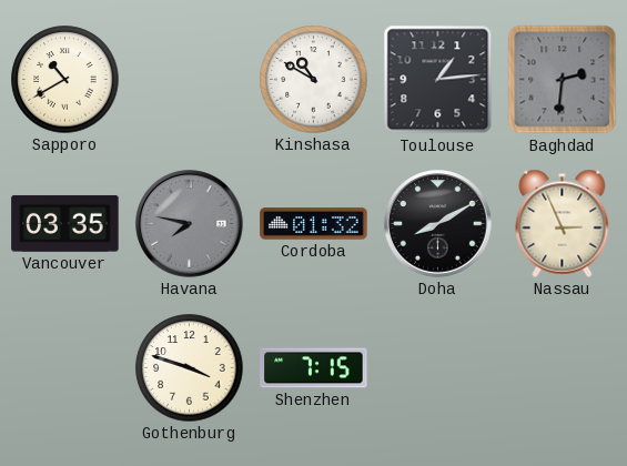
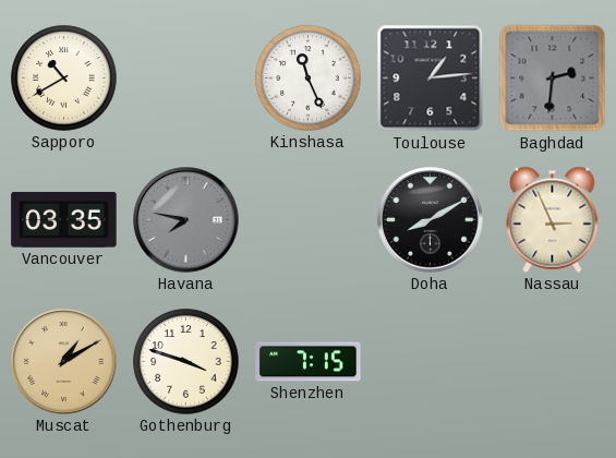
Kinshasa: 10:50 -> 11:26
Cordoba: 01:32 -> none
Muscat: none -> 1:10
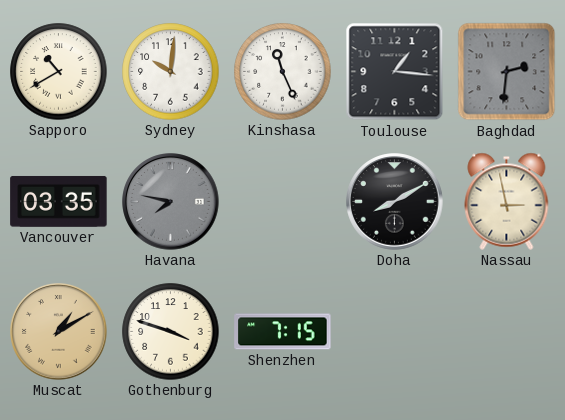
Sydney: none -> 10:01
Toulouse: 1:14 -> 1:16
Nassau: 2:56 -> 2:58
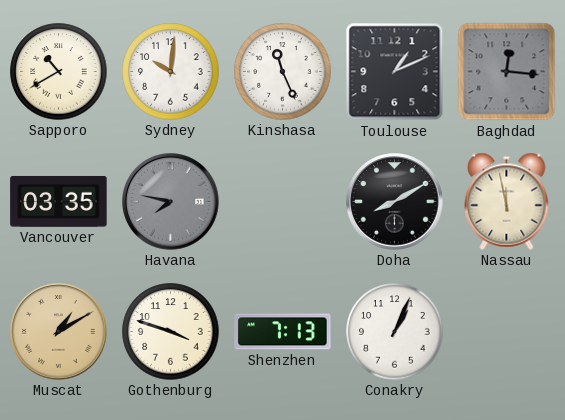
Toulouse: 1:16 -> 1:11
Baghdad: 2:31 -> 12:16
Nassau: 2:58 -> 11:58
Shenzhen: 7:15 -> 7:13
Conakry: none -> 1:04
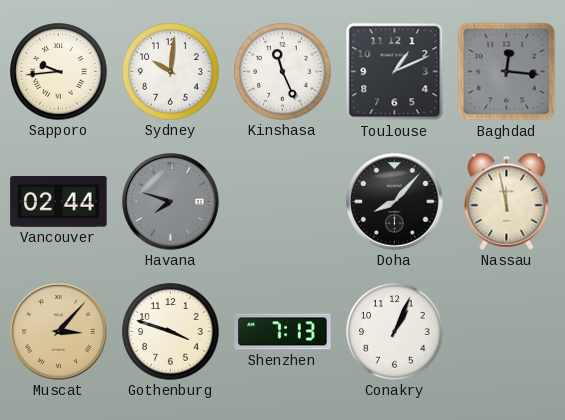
Sapporo: 10:40 -> 9:44
Vancouver: 03:35 -> 02:44
Havana: 7:47 -> 7:48
Doha: 8:10 -> 8:07
Muscat: 1:10 -> 3:07
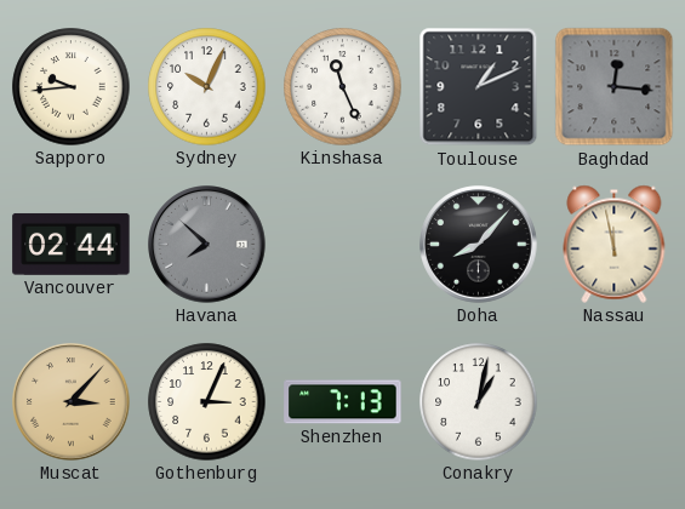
Sydney: 10:01 -> 10:04
Havana: 7:48 -> 7:52
Gothenburg: 3:48 -> 3:04
Conakry: 1:04 -> 1:02
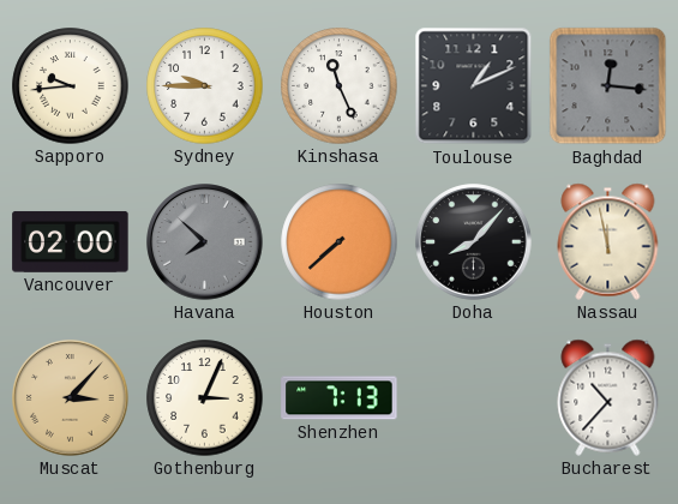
Sydney: 10:04 -> 9:45
Vancouver: 02:44 -> 02:00
Houston: none -> 7:38
Conakry: 1:02 -> none
Bucharest: none -> 10:37
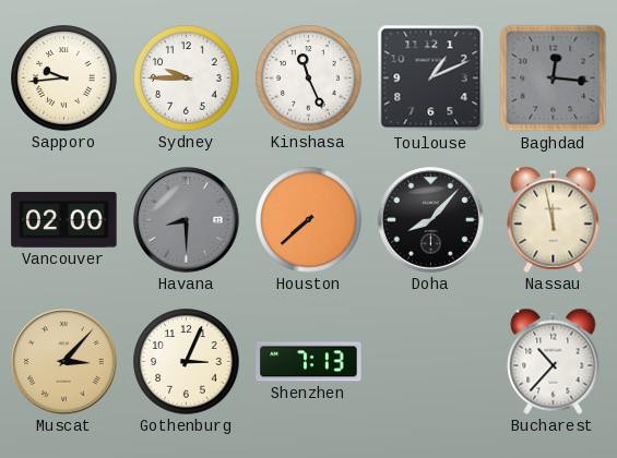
Havana: 7:52 -> 8:30
